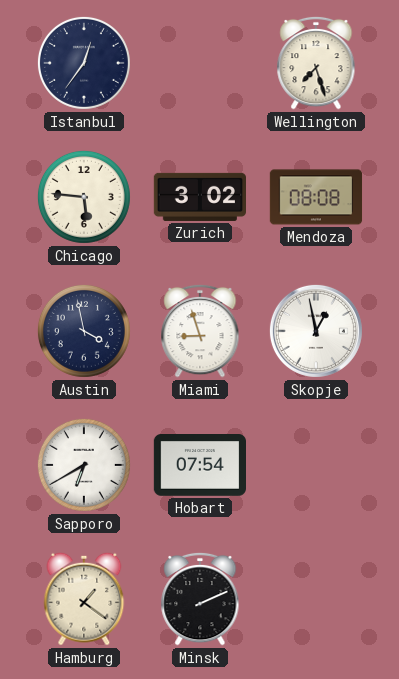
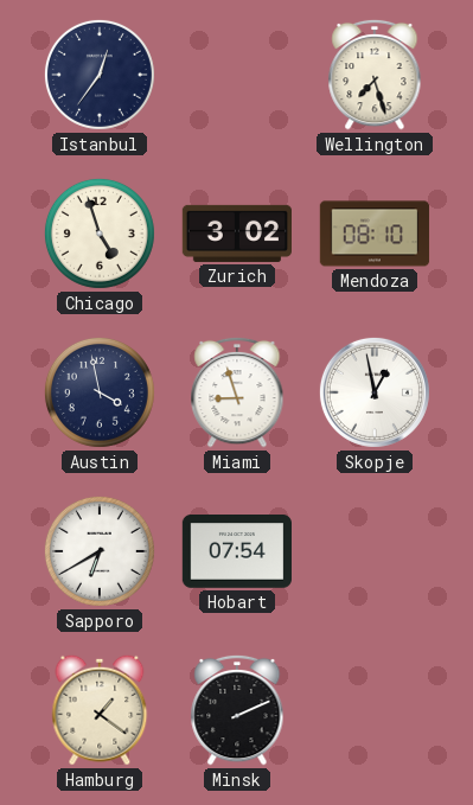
Chicago: 5:46 -> 4:57
Mendoza: 08:08 -> 08:10
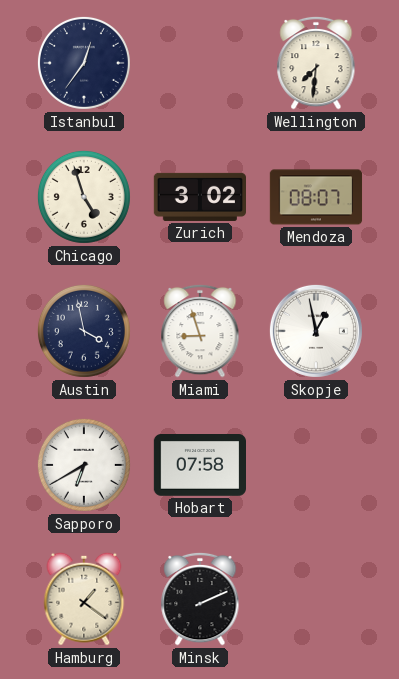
Wellington: 7:27 -> 7:31
Mendoza: 08:10 -> 08:07
Hobart: 07:54 -> 07:58
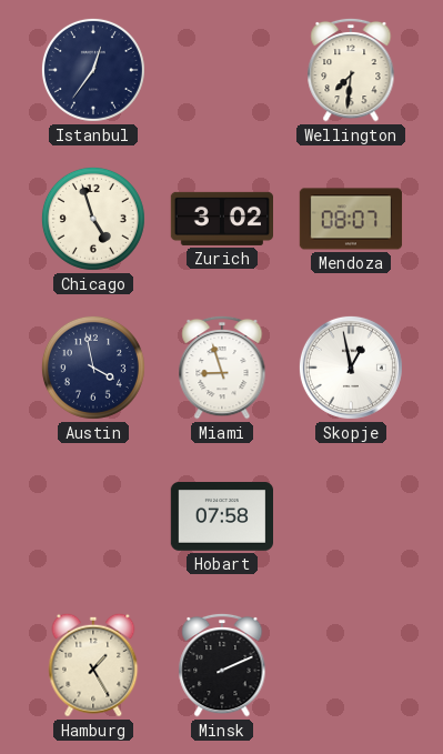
Sapporo: 6:40 -> none
Hamburg: 1:21 -> 1:25
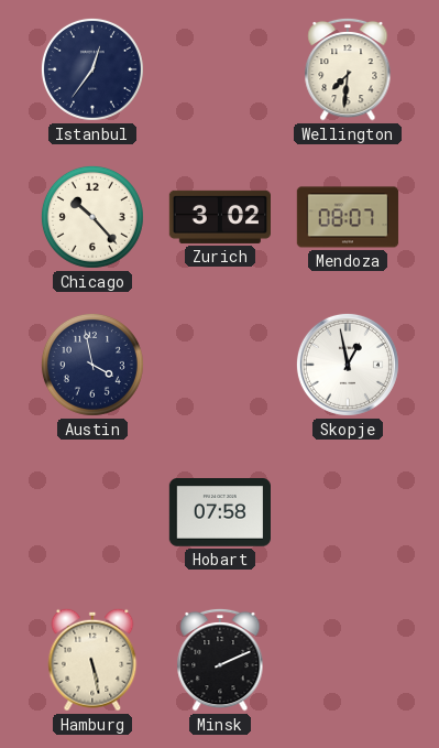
Chicago: 4:57 -> 10:23
Miami: 8:57 -> none
Hamburg: 1:25 -> 5:28
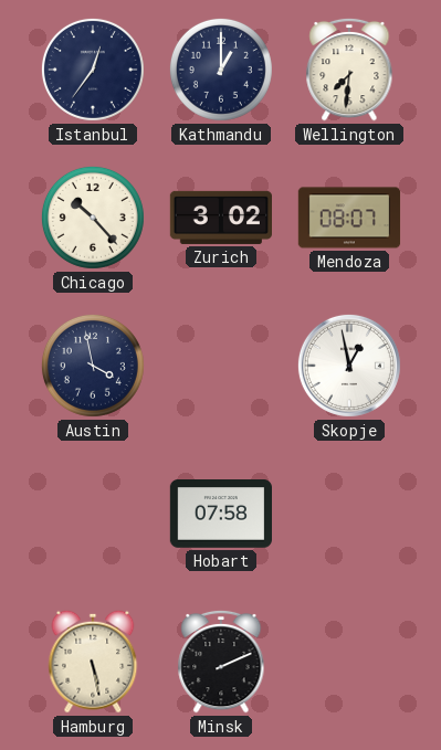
Kathmandu: none -> 1:00
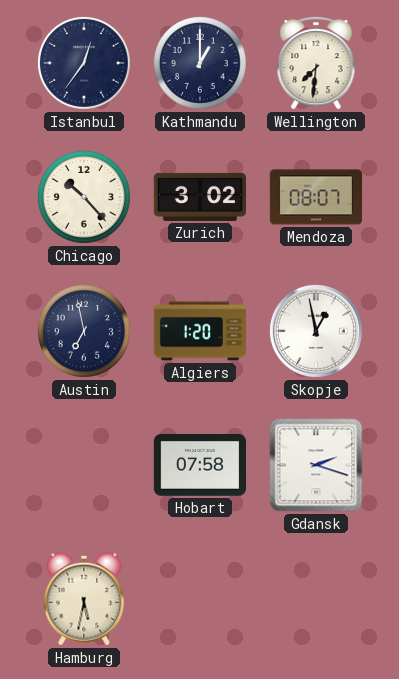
Austin: 3:58 -> 6:58
Algiers: none -> 1:20
Gdansk: none -> 2:18
Hamburg: 5:28 -> 5:32
Minsk: 2:11 -> none
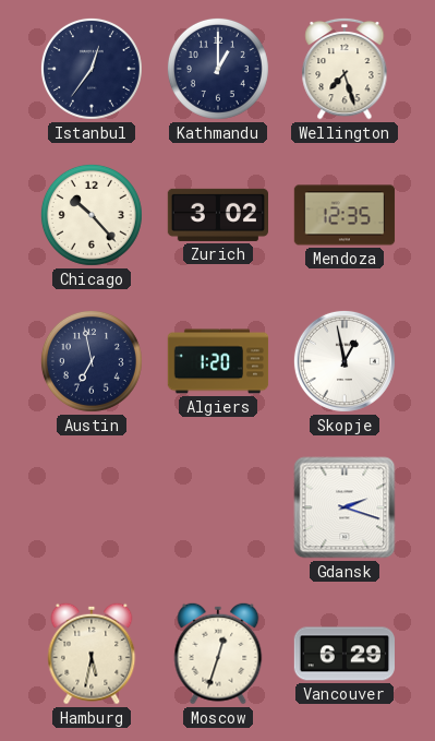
Wellington: 7:31 -> 7:27
Mendoza: 08:07 -> 12:35
Hobart: 07:58 -> none
Moscow: none -> 12:33
Vancouver: none -> 6:29
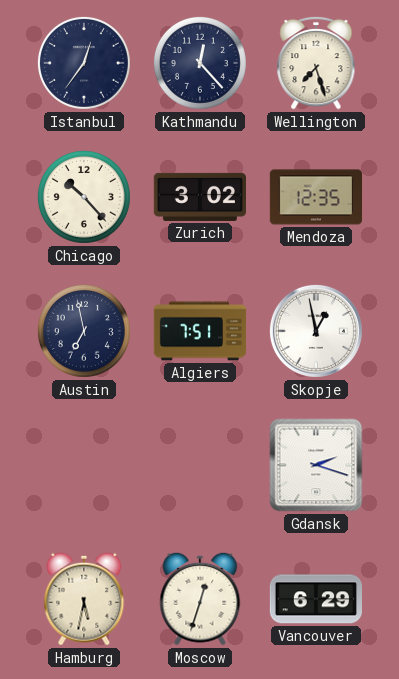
Kathmandu: 1:00 -> 12:23
Algiers: 1:20 -> 7:51
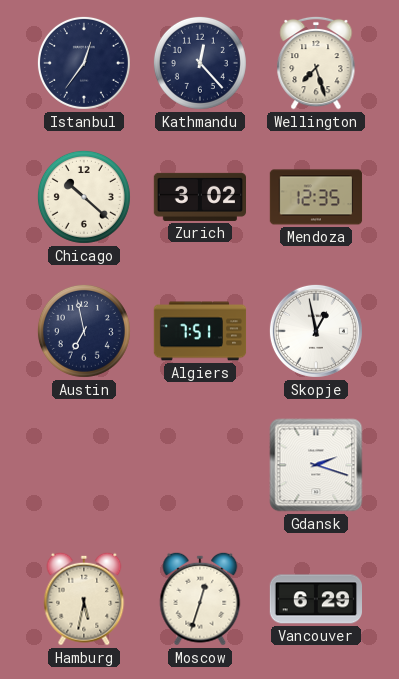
Chicago: 10:23 -> 10:22
